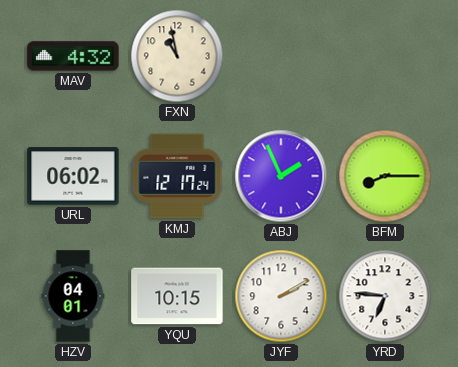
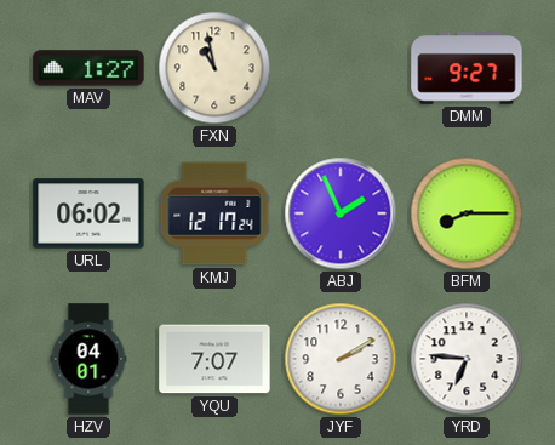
MAV: 4:32 -> 1:27
DMM: none -> 9:27
YQU: 10:15 -> 7:07
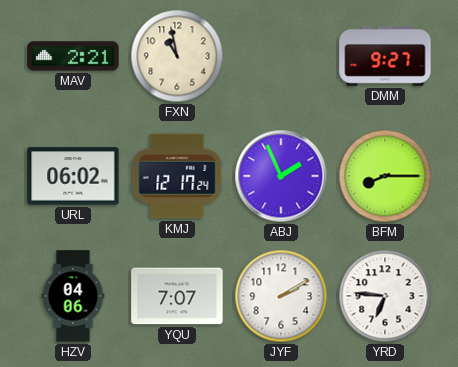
MAV: 1:27 -> 2:21
HZV: 04:01 -> 04:06
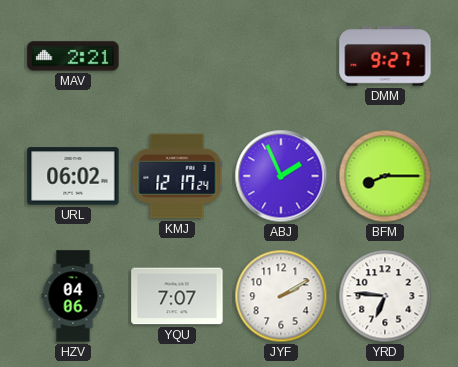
FXN: 10:58 -> none
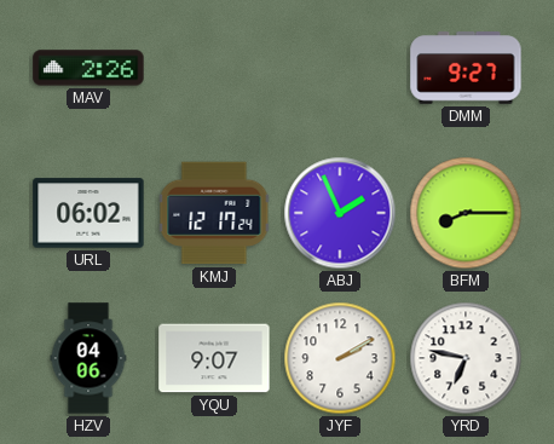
MAV: 2:21 -> 2:26
YQU: 7:07 -> 9:07
YRD: 6:46 -> 6:47
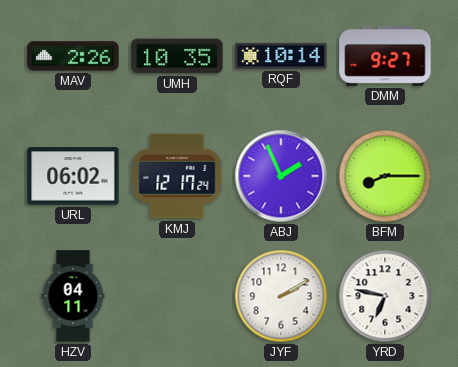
UMH: none -> 10:35
RQF: none -> 10:14
HZV: 04:06 -> 04:11
YQU: 9:07 -> none
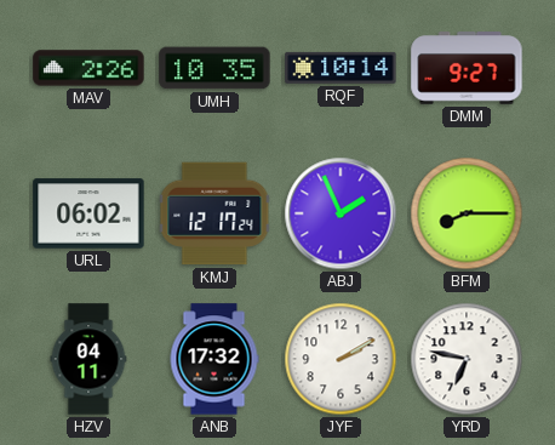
ANB: none -> 17:32
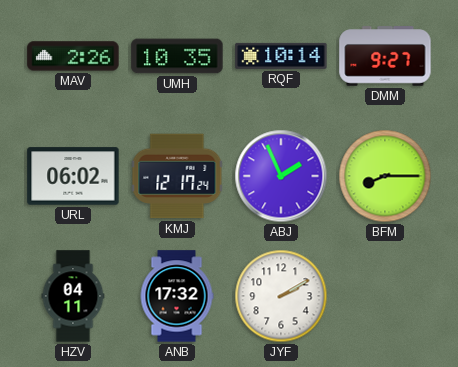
YRD: 6:47 -> none
